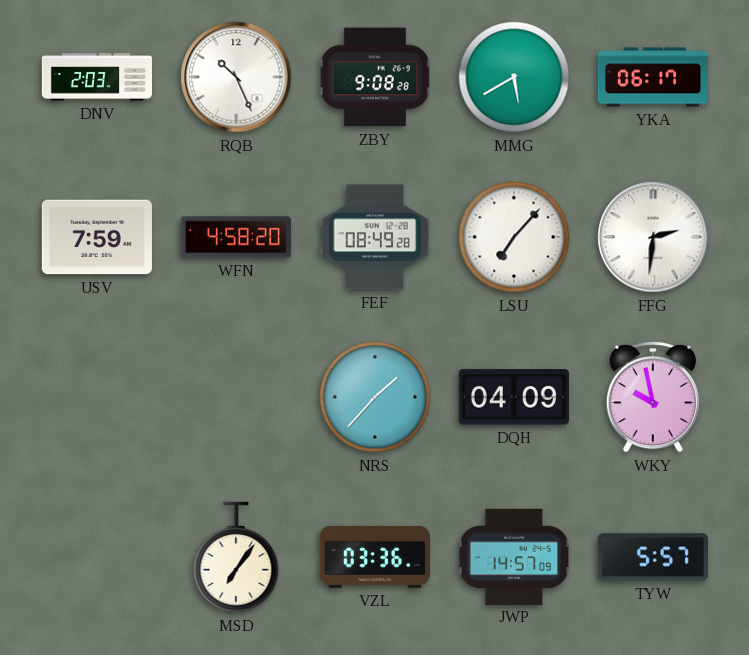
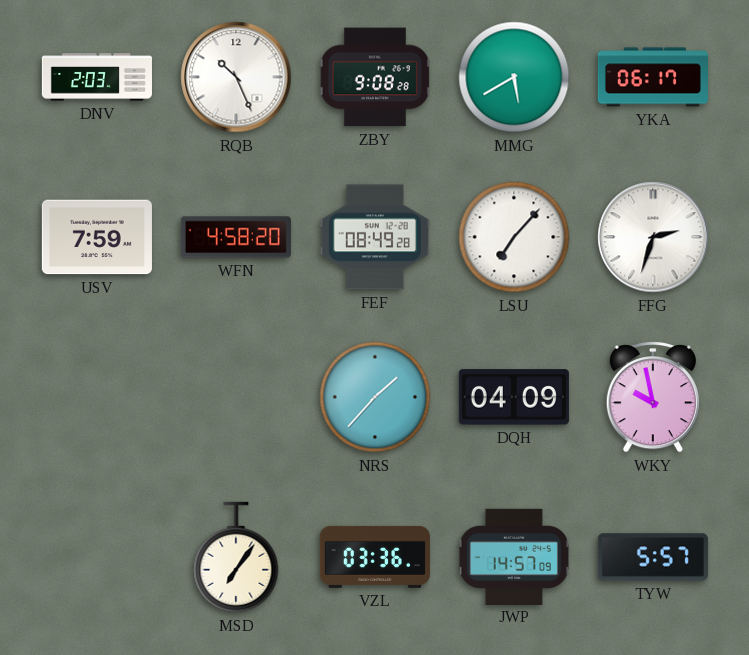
FFG: 2:31 -> 2:33
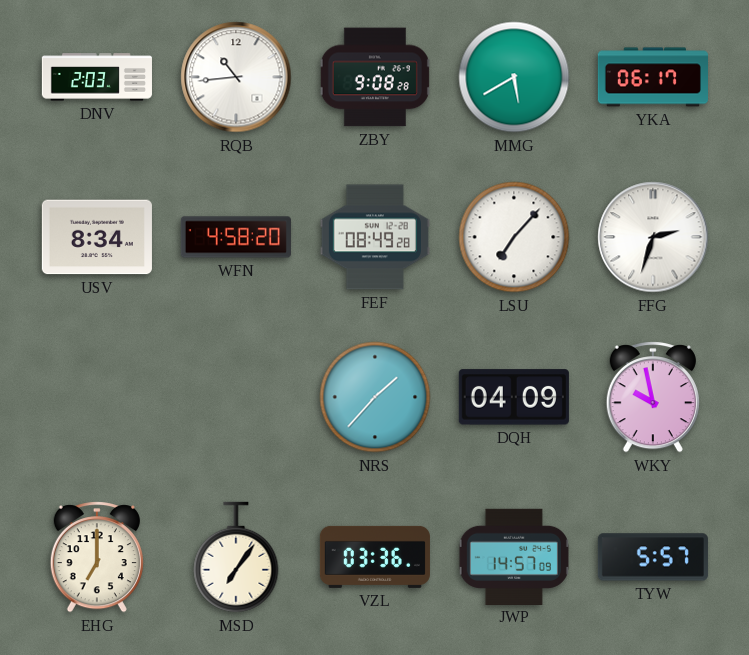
RQB: 10:26 -> 10:44
USV: 7:59 -> 8:34
EHG: none -> 7:00
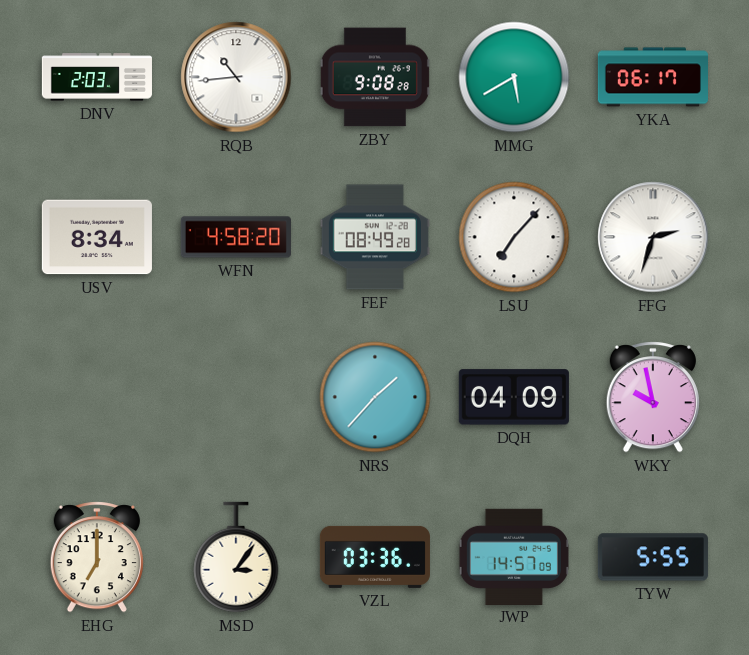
MSD: 7:06 -> 3:06
TYW: 5:57 -> 5:55
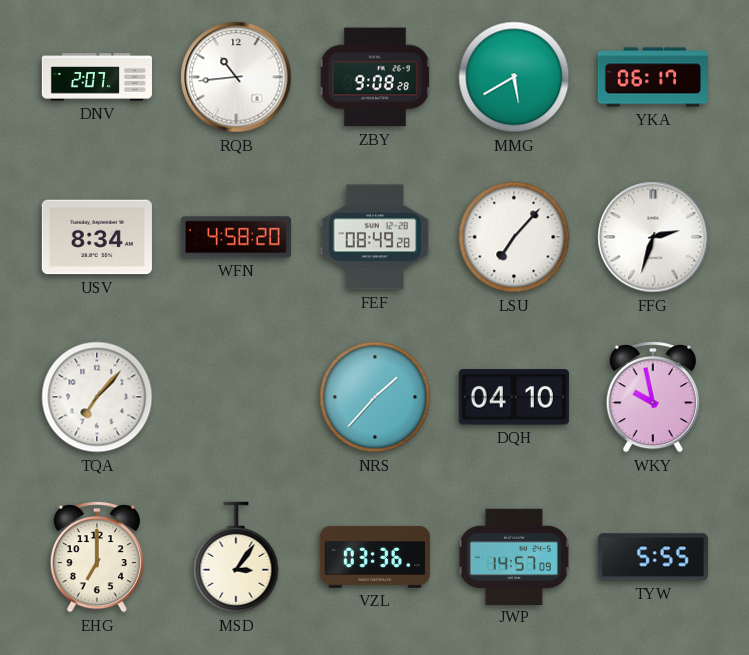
DNV: 2:03 -> 2:07
TQA: none -> 7:07
DQH: 04:09 -> 04:10
